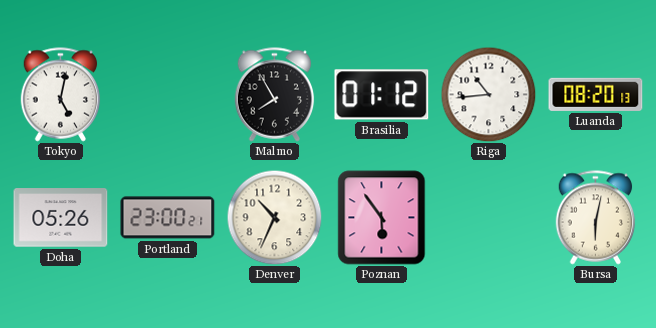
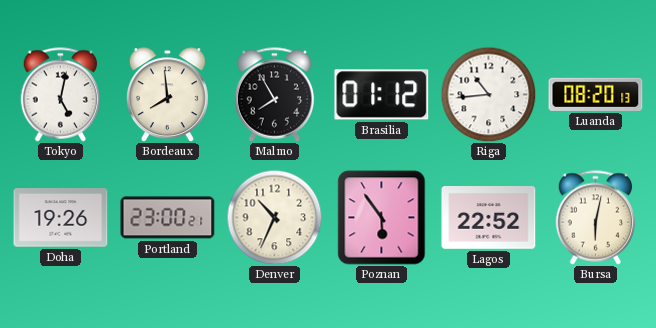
Bordeaux: none -> 7:59
Doha: 05:26 -> 19:26
Lagos: none -> 22:52
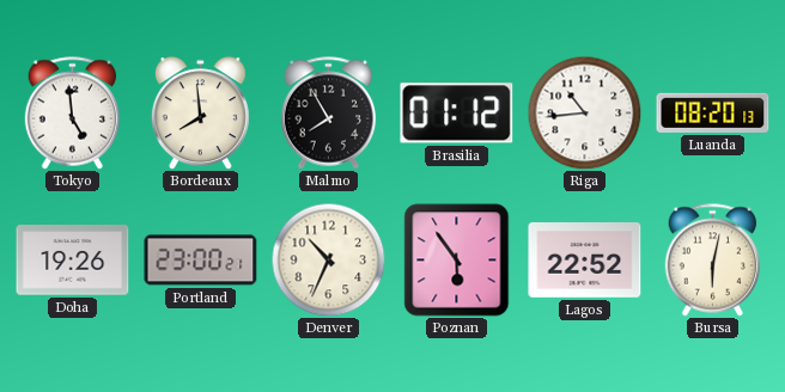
Tokyo: 5:02 -> 4:59
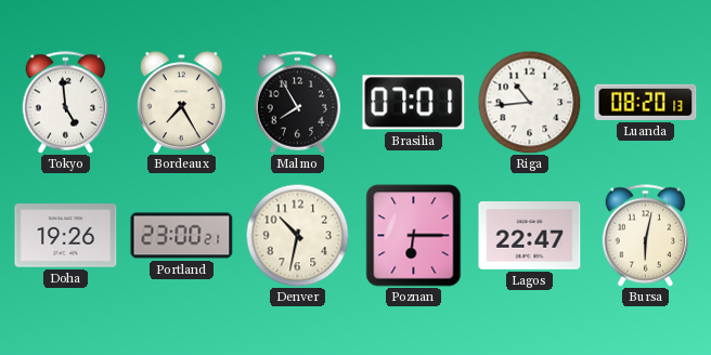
Bordeaux: 7:59 -> 7:25
Brasilia: 01:12 -> 07:01
Denver: 10:34 -> 10:32
Poznan: 5:54 -> 6:15
Lagos: 22:52 -> 22:47
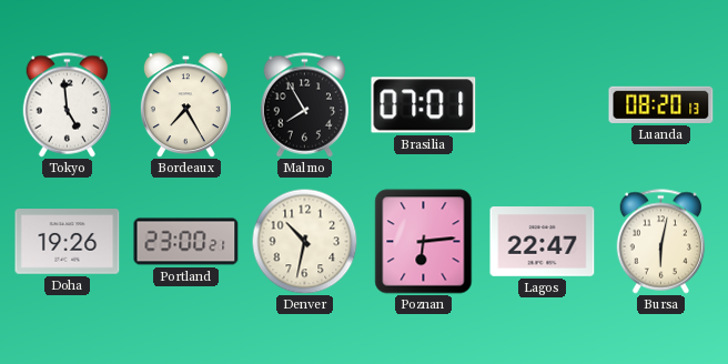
Riga: 10:44 -> none
Poznan: 6:15 -> 6:14
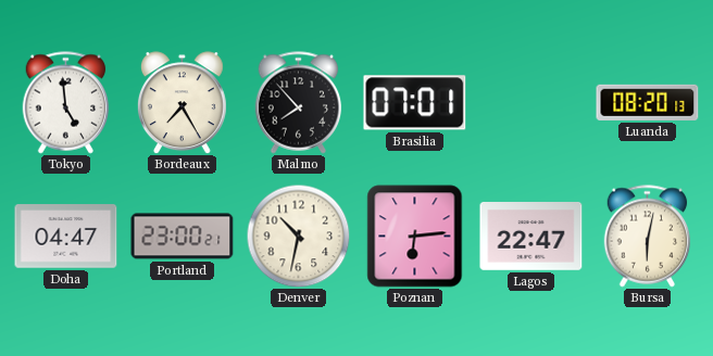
Malmo: 7:55 -> 7:53
Doha: 19:26 -> 04:47
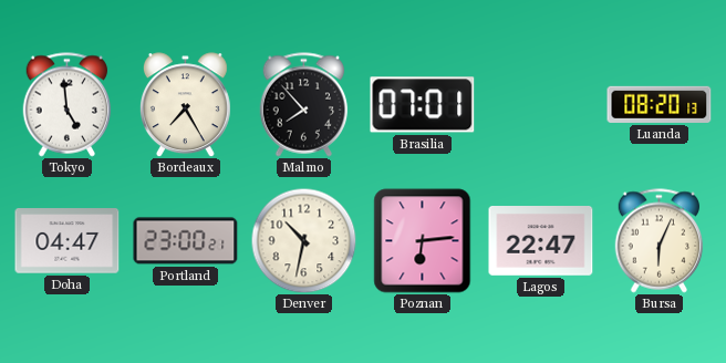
Bursa: 6:02 -> 6:04
